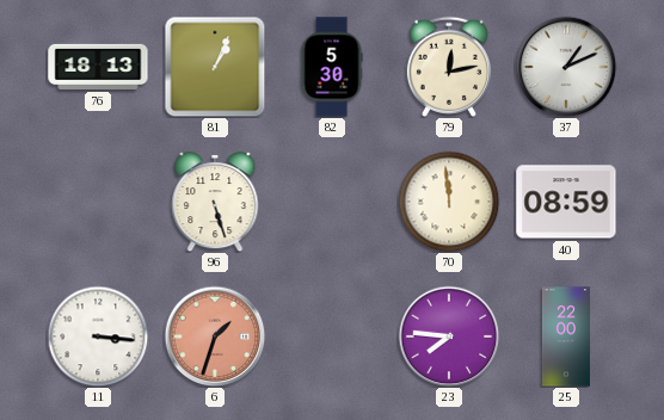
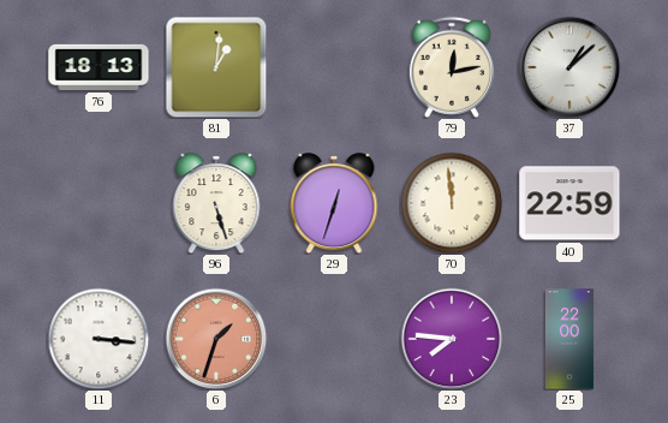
81: 1:04 -> 1:01
82: 5:30 -> none
37: 1:11 -> 1:08
29: none -> 12:33
40: 08:59 -> 22:59
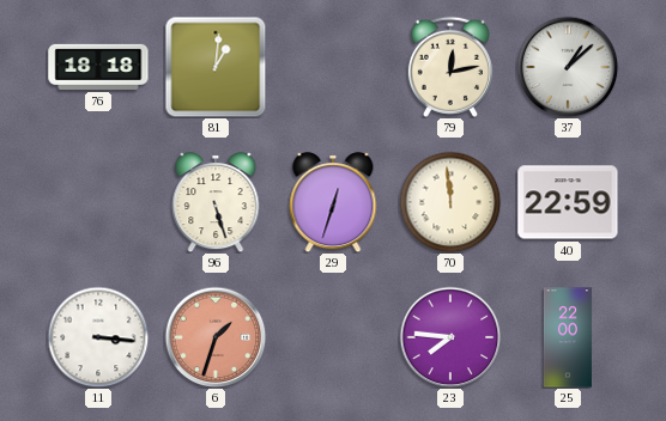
76: 18:13 -> 18:18
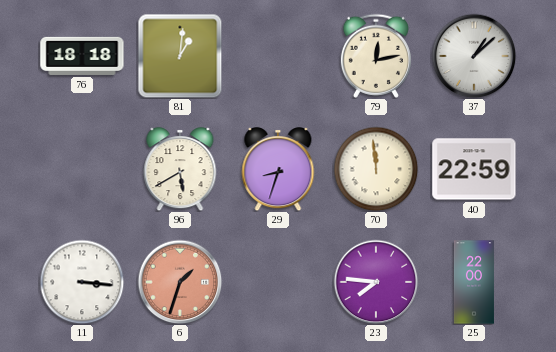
96: 5:27 -> 5:40
29: 12:33 -> 8:33
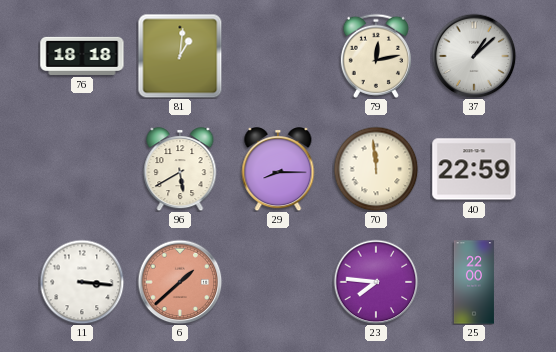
29: 8:33 -> 8:15
6: 1:33 -> 1:38
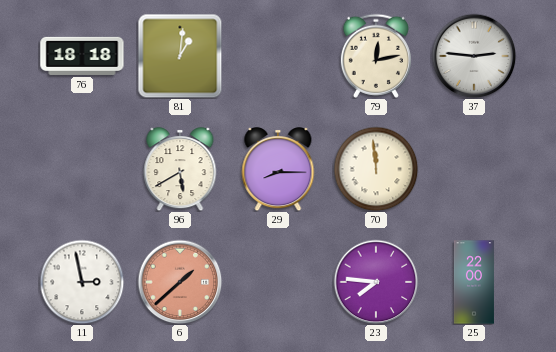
37: 1:08 -> 2:46
40: 22:59 -> none
11: 3:16 -> 2:58
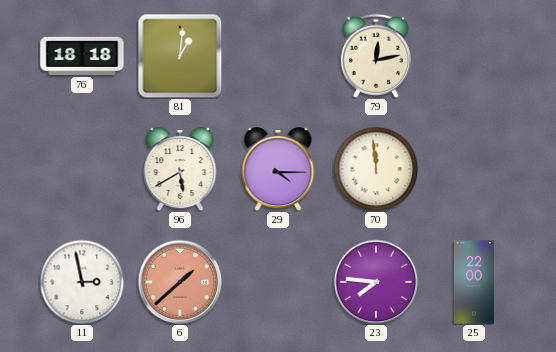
37: 2:46 -> none
29: 8:15 -> 4:15
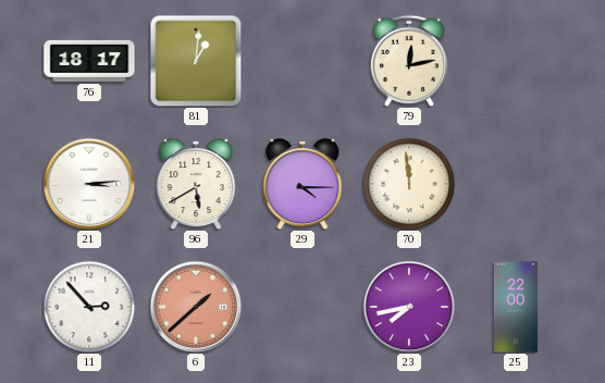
76: 18:18 -> 18:17
21: none -> 3:14
11: 2:58 -> 2:53
23: 7:46 -> 7:43
